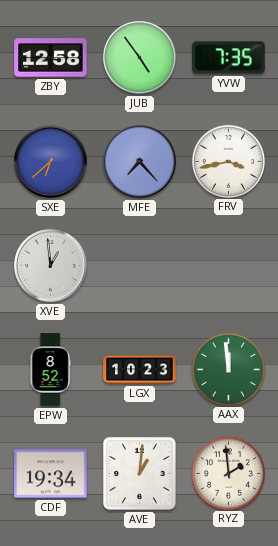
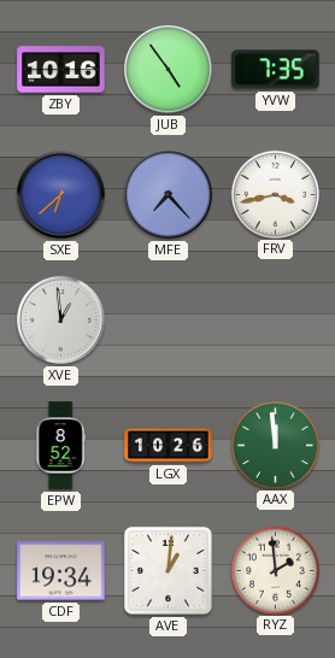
ZBY: 12:58 -> 10:16
LGX: 10:23 -> 10:26
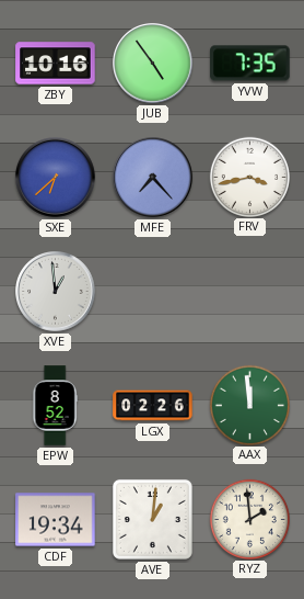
LGX: 10:26 -> 02:26
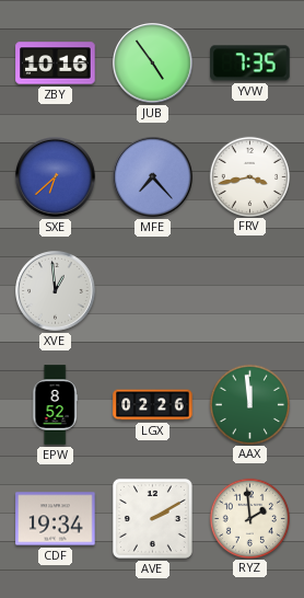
AVE: 1:01 -> 2:10
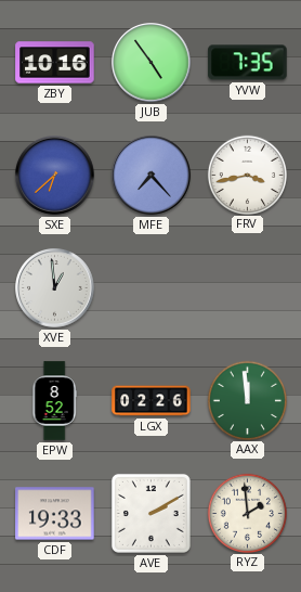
CDF: 19:34 -> 19:33
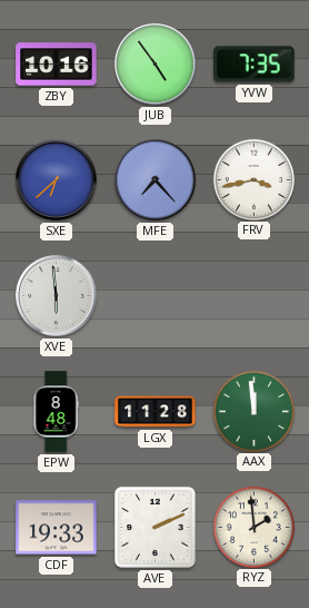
XVE: 12:59 -> 5:59
EPW: 8:52 -> 8:48
LGX: 02:26 -> 11:28
AVE: 2:10 -> 2:11
